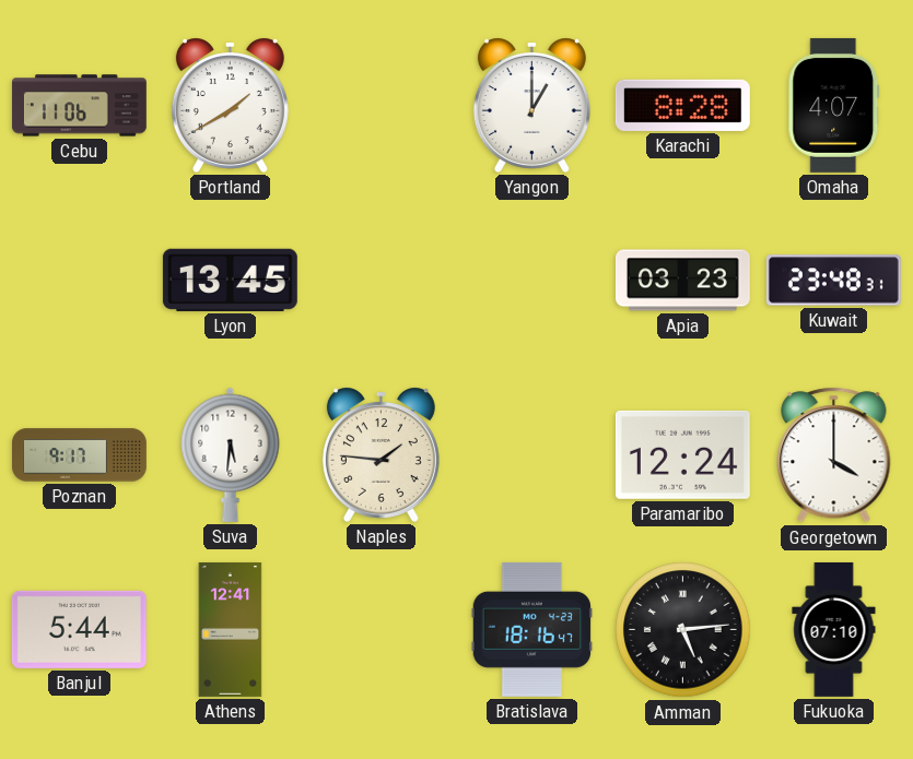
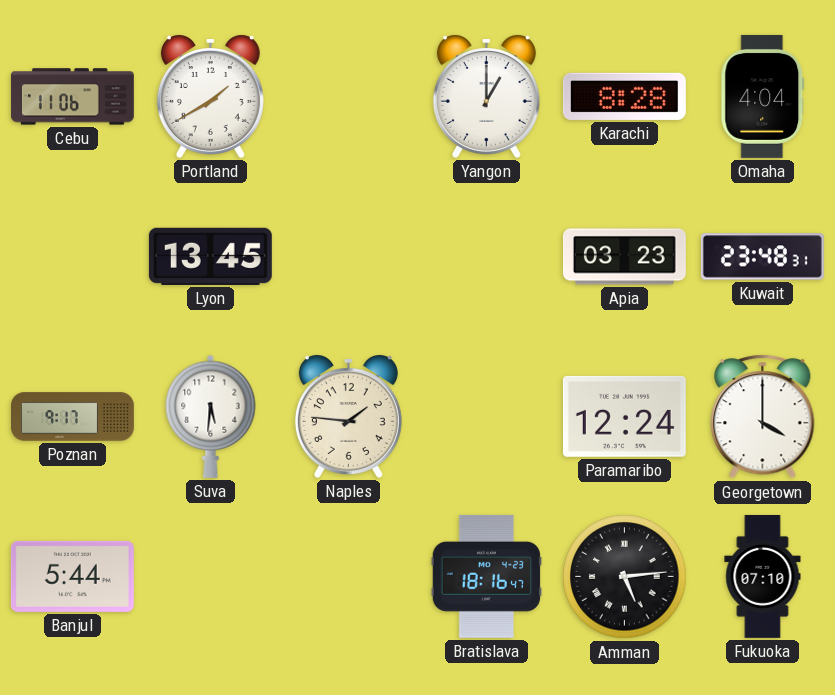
Omaha: 4:07 -> 4:04
Athens: 12:41 -> none
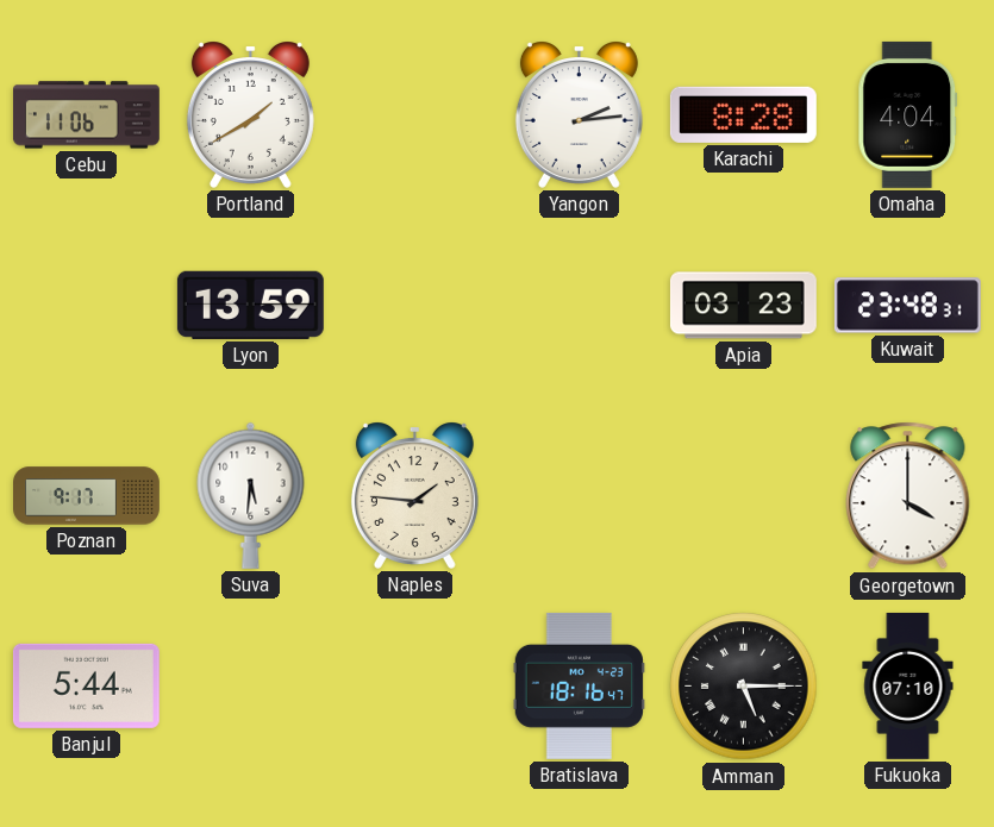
Yangon: 1:00 -> 2:14
Lyon: 13:45 -> 13:59
Paramaribo: 12:24 -> none
Amman: 5:14 -> 5:15
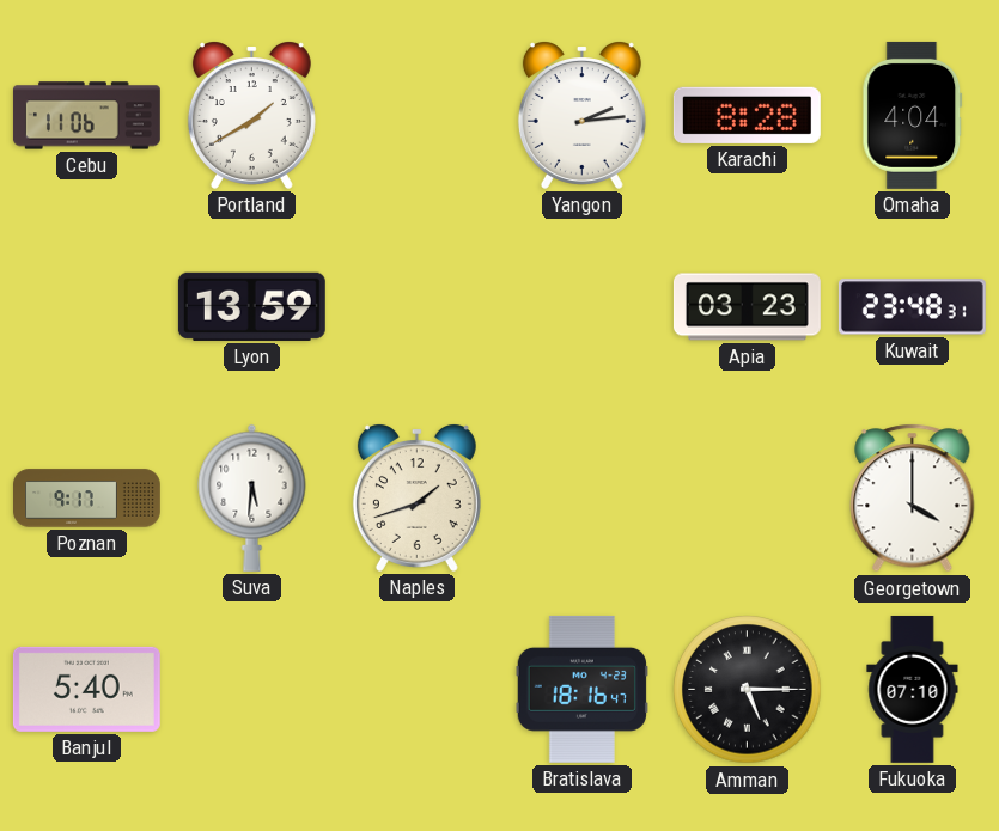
Naples: 1:46 -> 1:42
Banjul: 5:44 -> 5:40
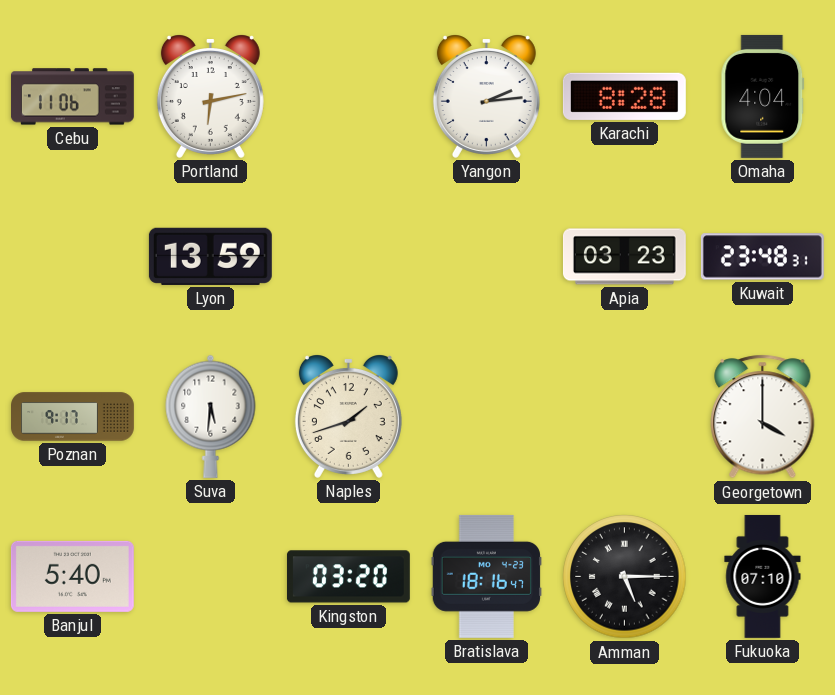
Portland: 1:40 -> 6:13
Kingston: none -> 03:20
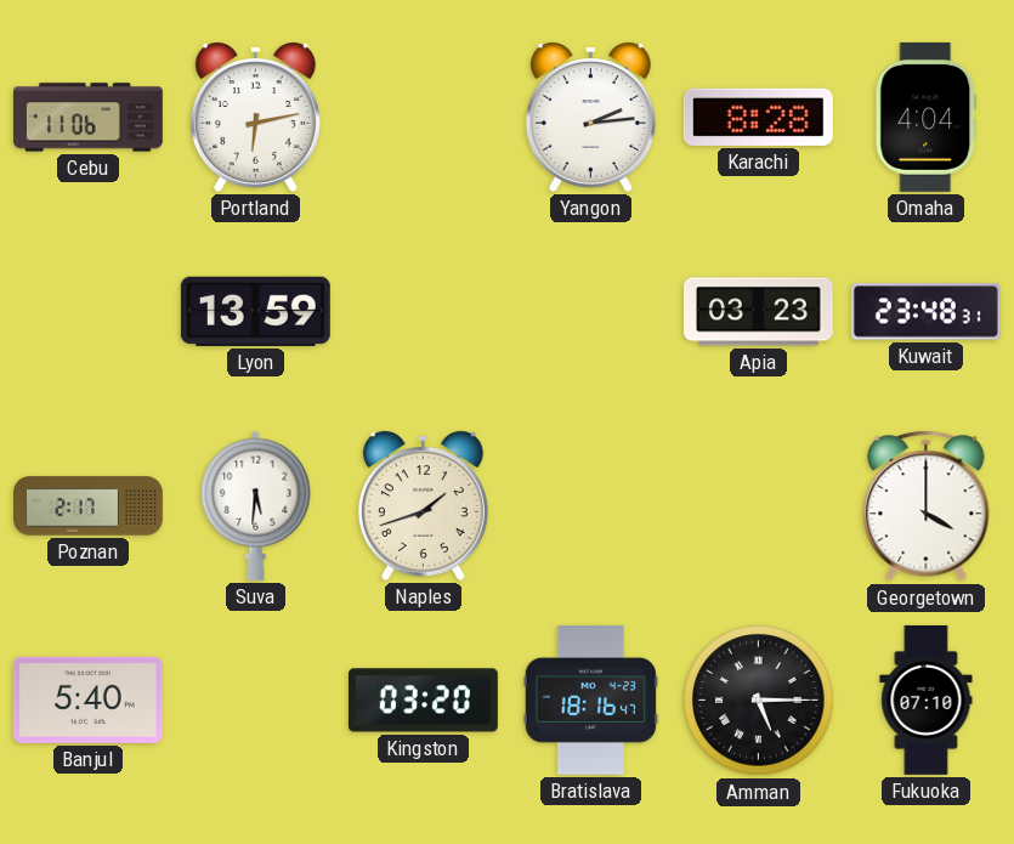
Poznan: 9:17 -> 2:17
